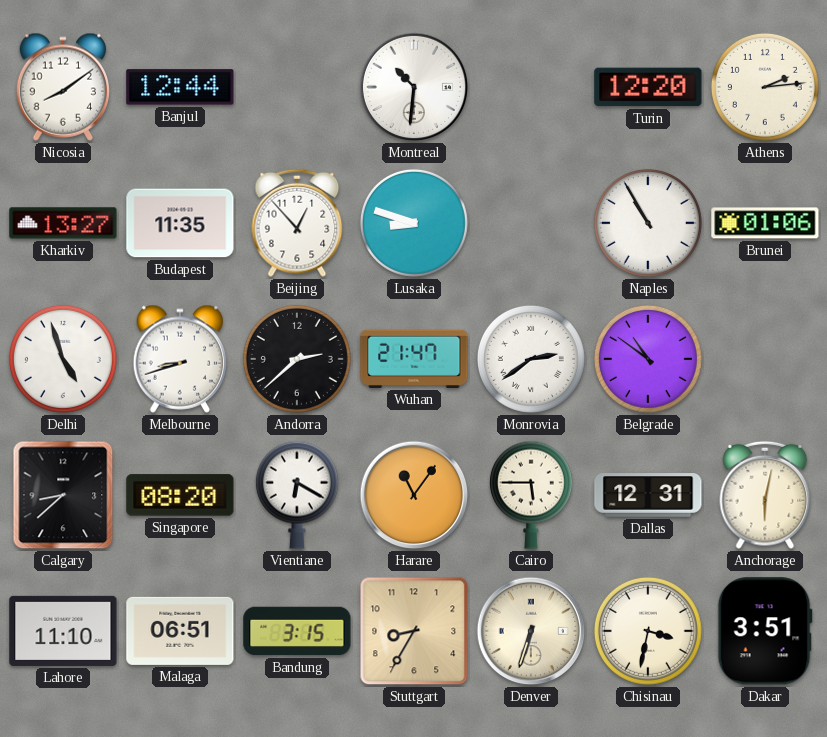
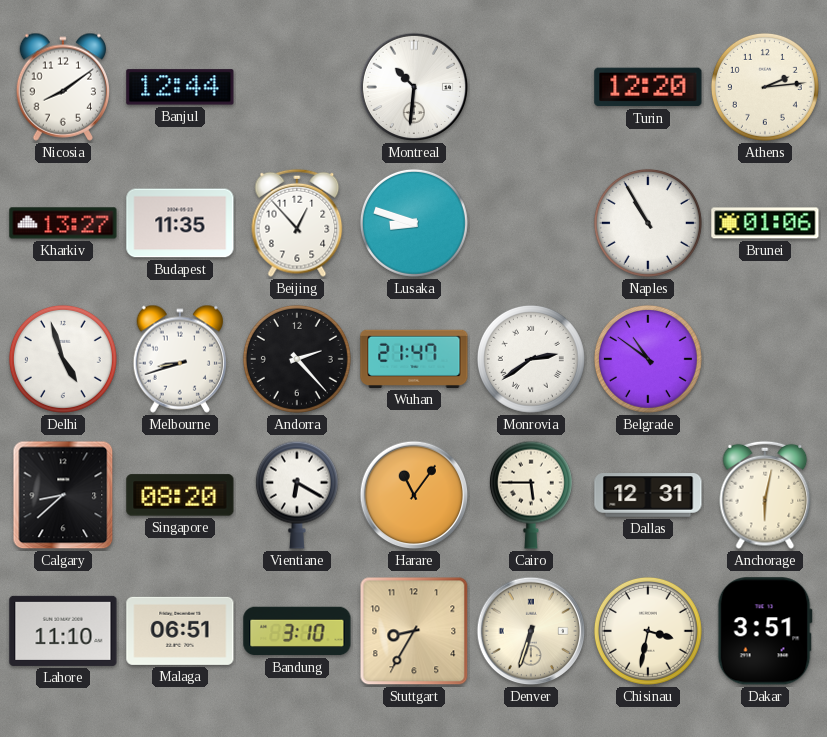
Andorra: 2:38 -> 2:23
Bandung: 3:15 -> 3:10
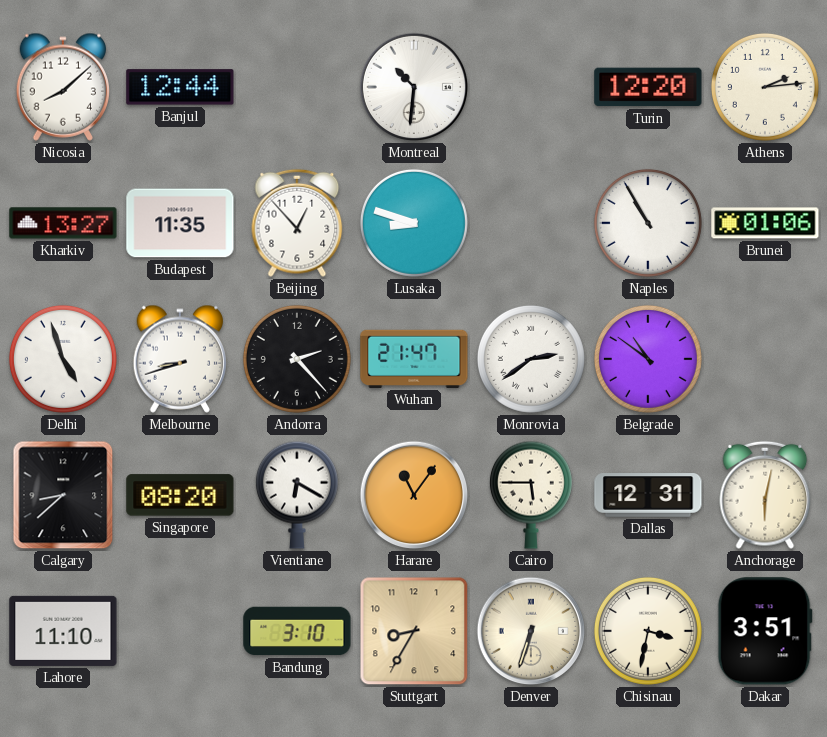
Nicosia: 8:09 -> 8:08
Malaga: 06:51 -> none
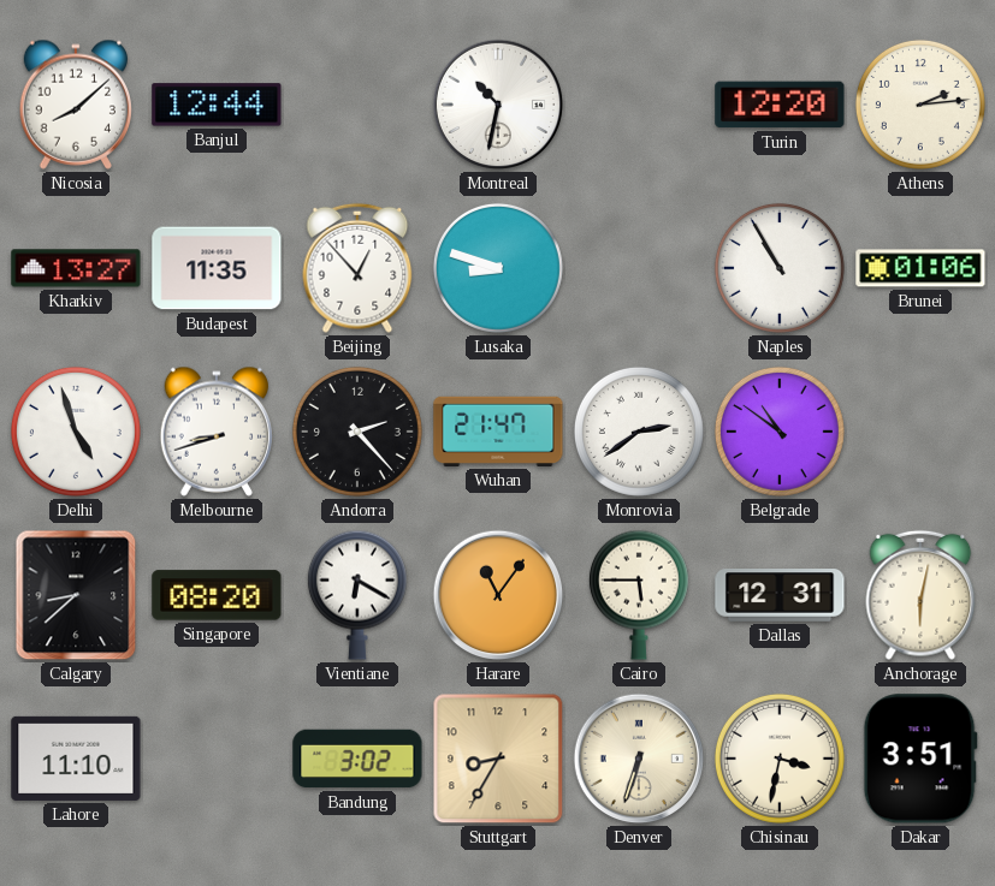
Montreal: 10:31 -> 10:32
Bandung: 3:10 -> 3:02
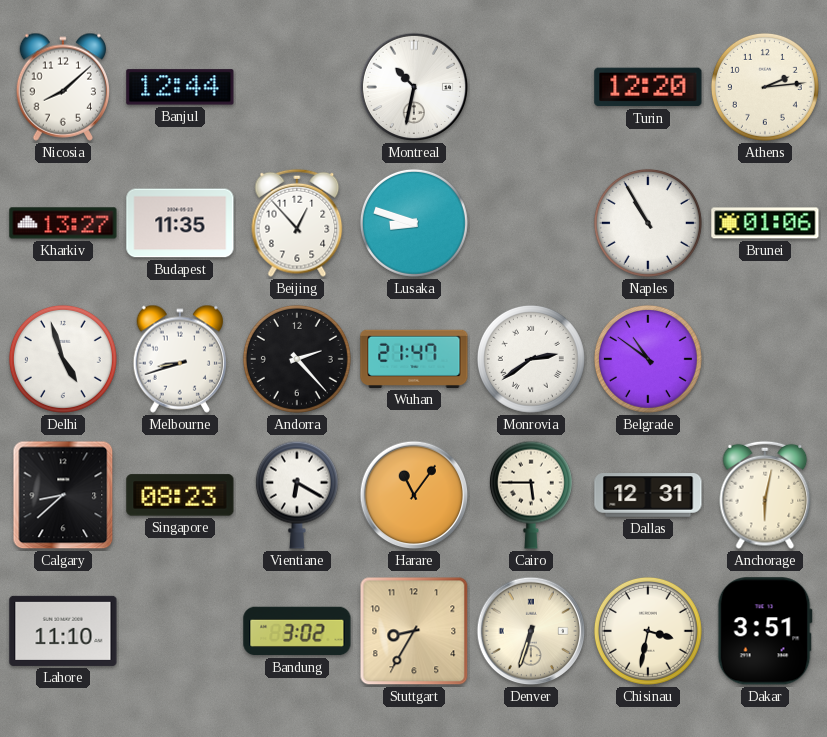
Singapore: 08:20 -> 08:23
